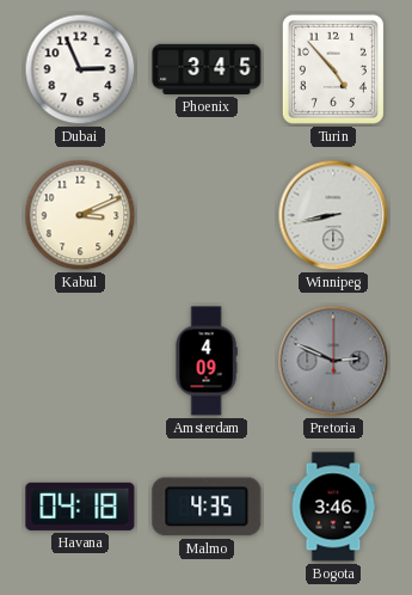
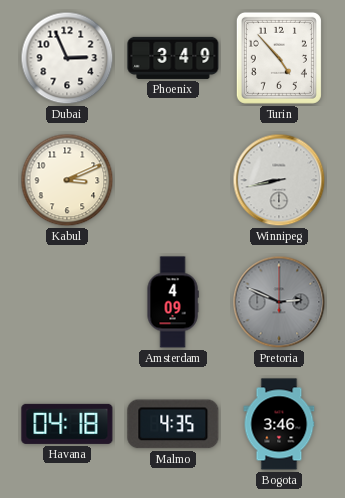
Phoenix: 3:45 -> 3:49
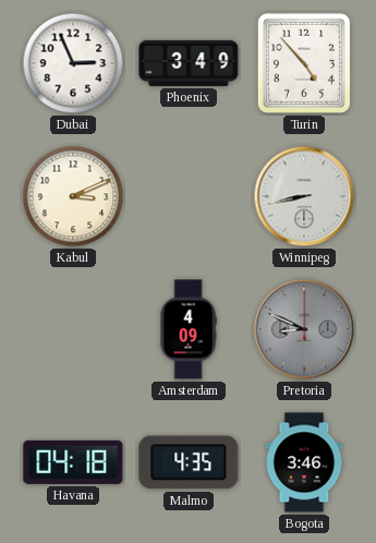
Pretoria: 2:49 -> 8:49
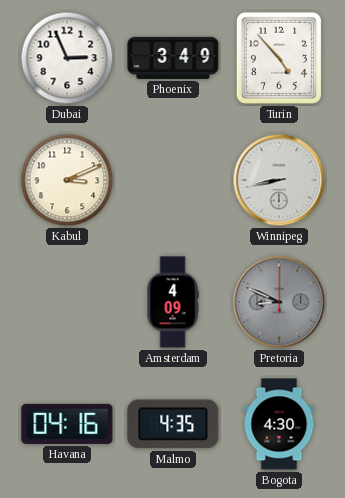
Havana: 04:18 -> 04:16
Bogota: 3:46 -> 4:30
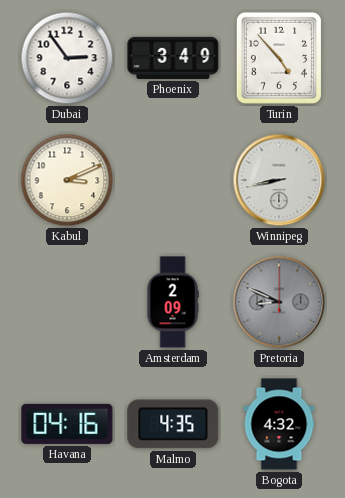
Dubai: 2:56 -> 2:54
Amsterdam: 4:09 -> 2:09
Bogota: 4:30 -> 4:32
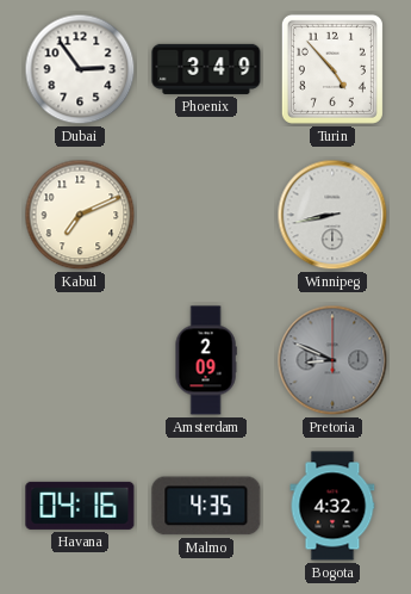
Kabul: 3:11 -> 7:11
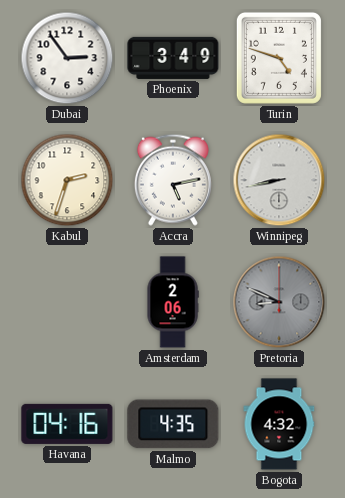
Turin: 4:53 -> 4:48
Kabul: 7:11 -> 2:33
Accra: none -> 5:13
Amsterdam: 2:09 -> 2:06
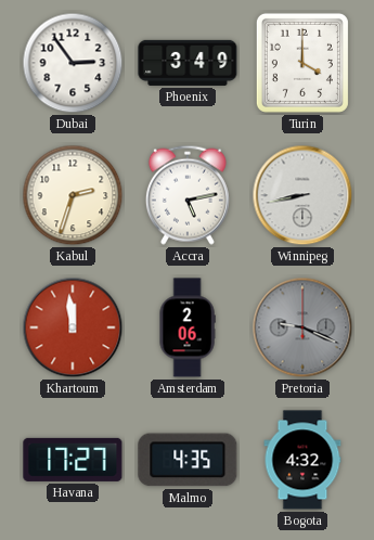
Turin: 4:48 -> 4:00
Khartoum: none -> 11:59
Pretoria: 8:49 -> 9:19
Havana: 04:16 -> 17:27
